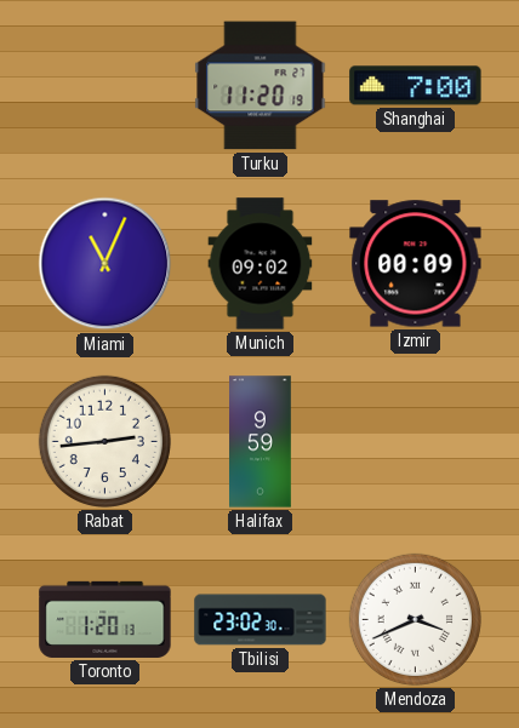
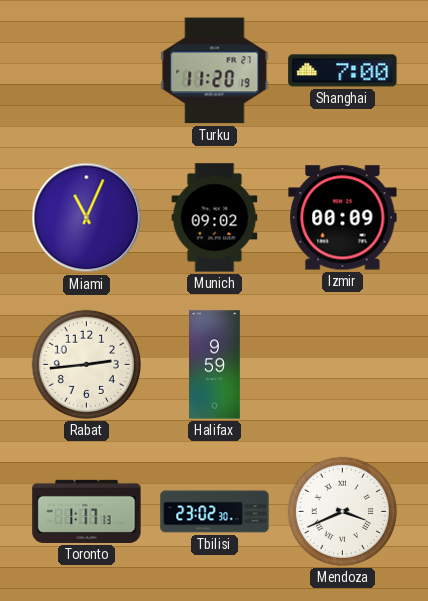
Toronto: 1:20 -> 1:17
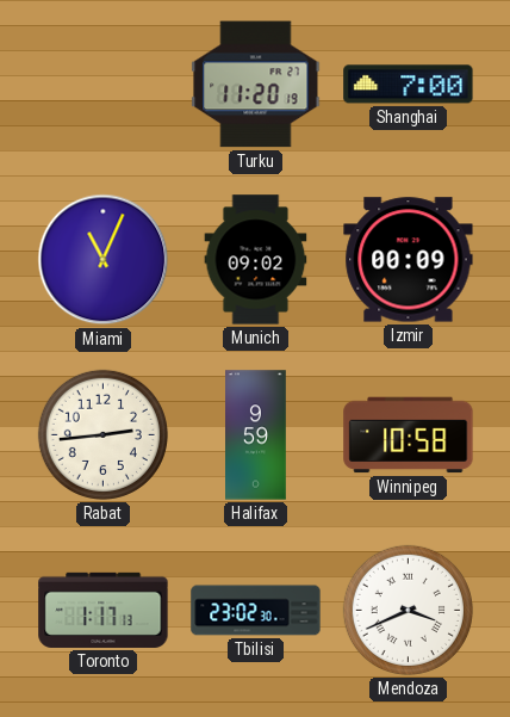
Winnipeg: none -> 10:58
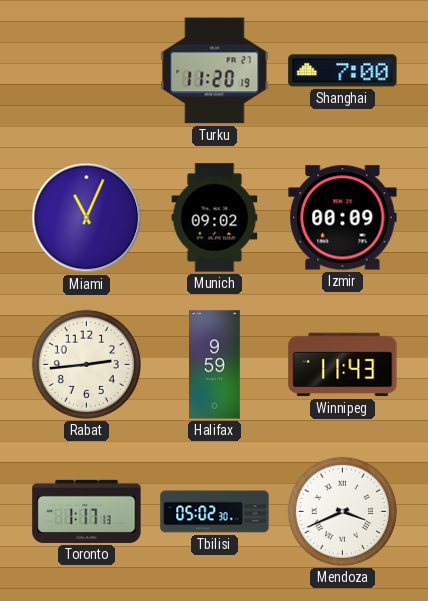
Winnipeg: 10:58 -> 11:43
Tbilisi: 23:02 -> 05:02
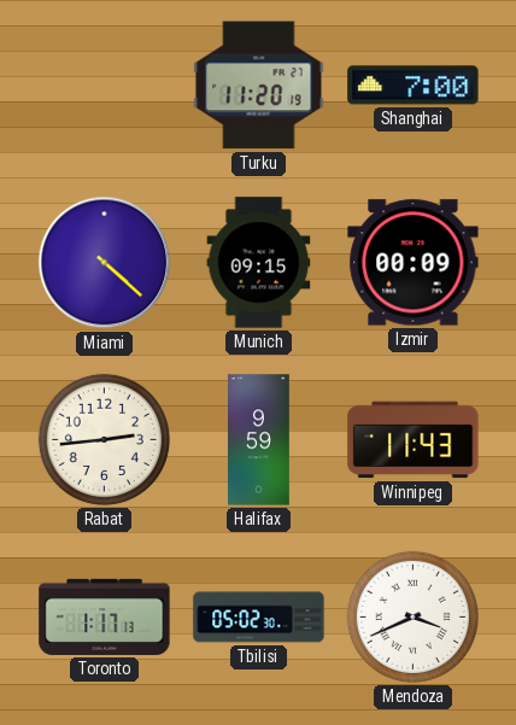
Miami: 11:04 -> 4:22
Munich: 09:02 -> 09:15
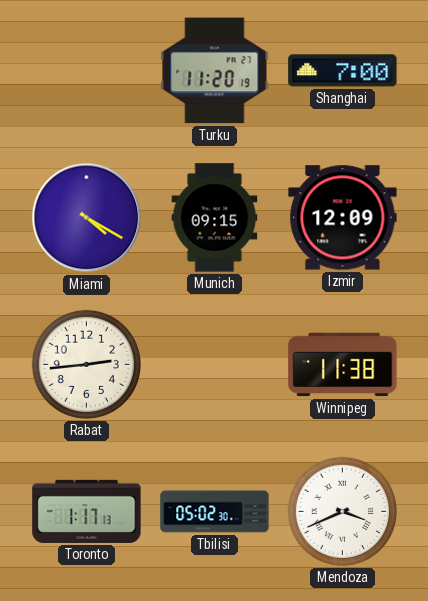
Miami: 4:22 -> 4:20
Izmir: 00:09 -> 12:09
Halifax: 9:59 -> none
Winnipeg: 11:43 -> 11:38
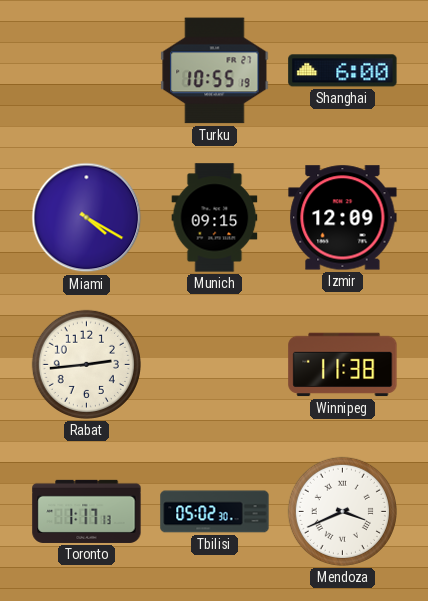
Turku: 11:20 -> 10:55
Shanghai: 7:00 -> 6:00
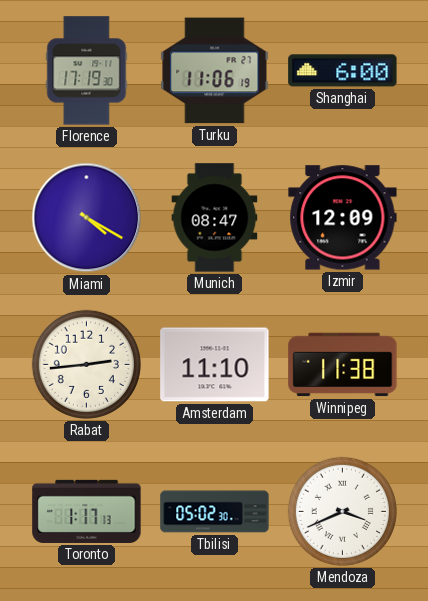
Florence: none -> 17:19
Turku: 10:55 -> 11:06
Munich: 09:15 -> 08:47
Amsterdam: none -> 11:10
